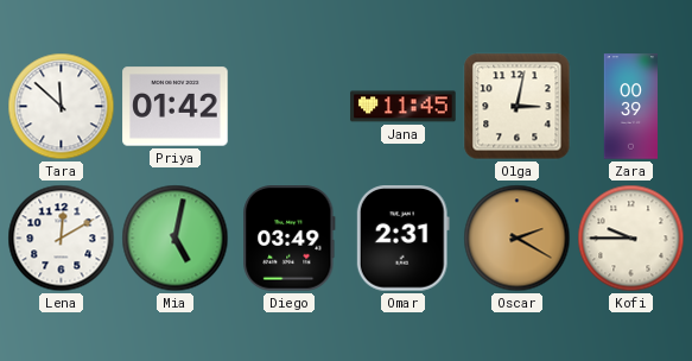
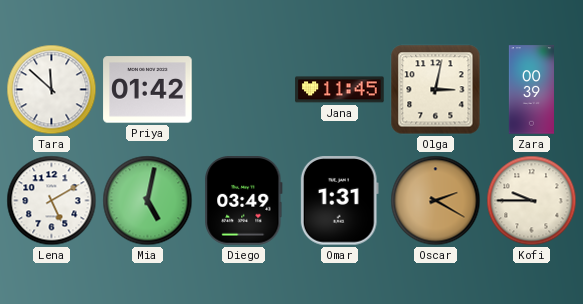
Lena: 12:10 -> 5:10
Omar: 2:31 -> 1:31
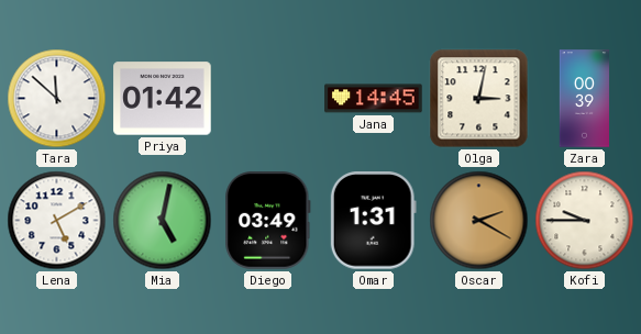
Jana: 11:45 -> 14:45
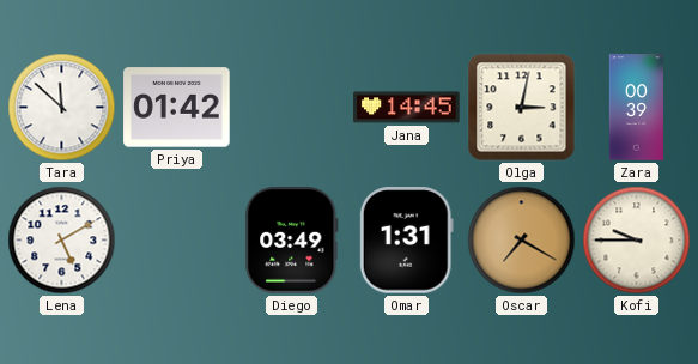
Mia: 5:02 -> none
Oscar: 2:20 -> 7:20
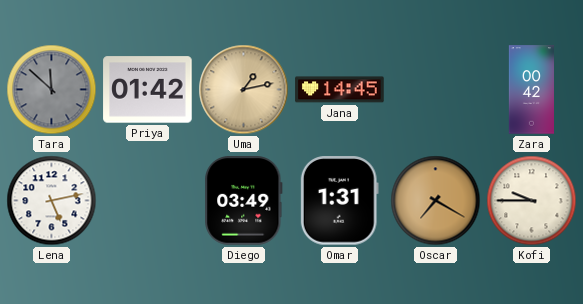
Tara dial: white -> grey
Uma: none -> 1:13
Olga: 3:02 -> none
Zara: 00:39 -> 00:42
Lena: 5:10 -> 5:13
